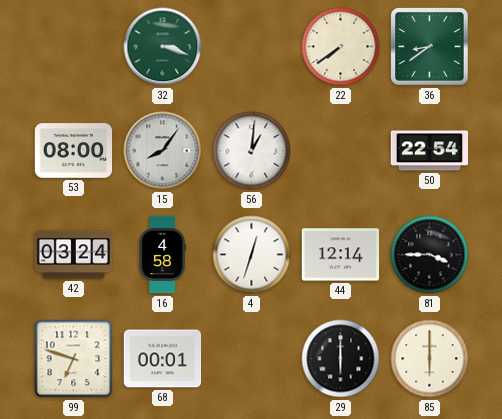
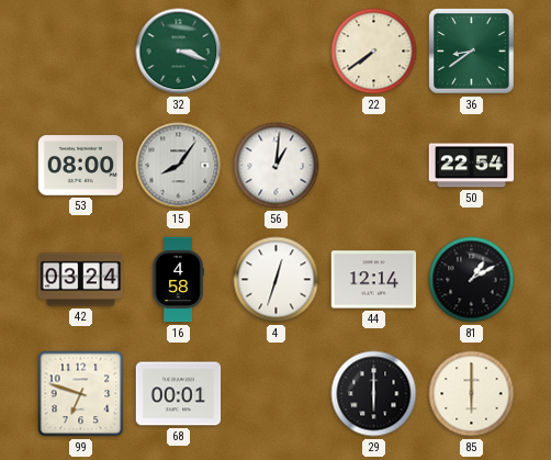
81: 3:45 -> 1:10
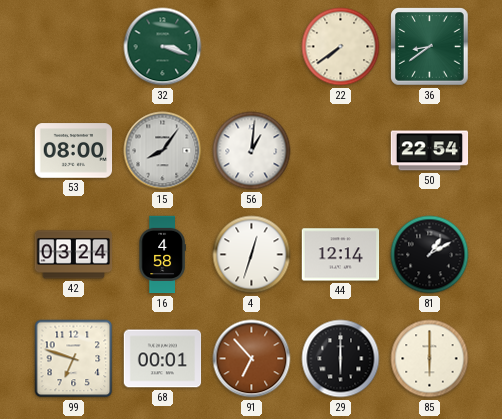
91: none -> 6:53
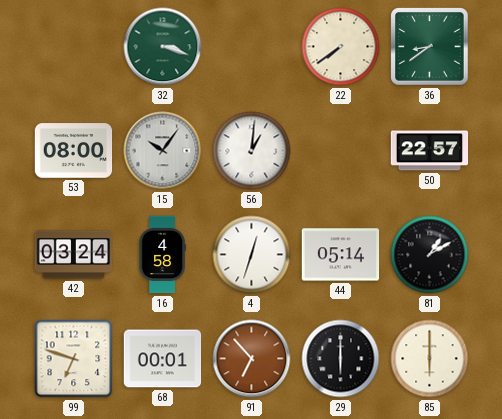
15: 8:06 -> 10:06
50: 22:54 -> 22:57
44: 12:14 -> 05:14
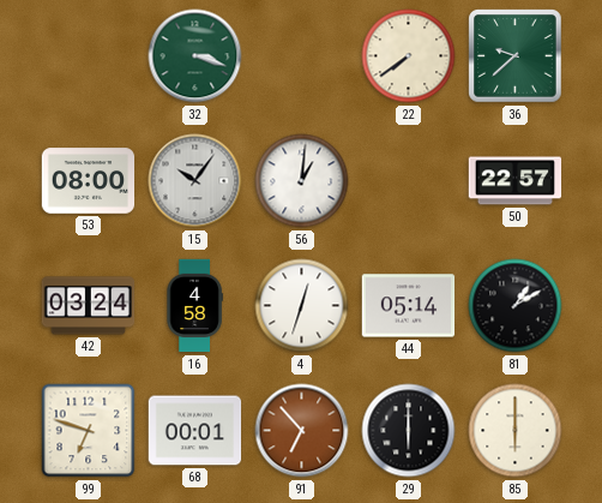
36: 8:39 -> 9:38
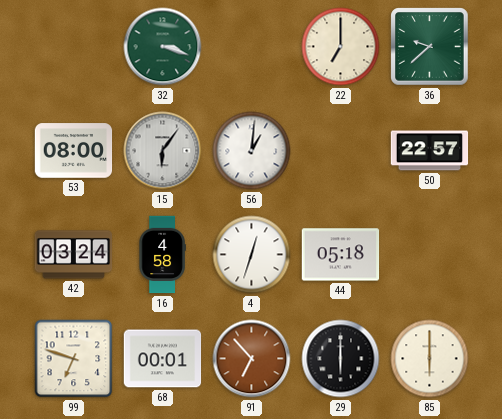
22: 7:39 -> 7:00
15: 10:06 -> 6:06
44: 05:14 -> 05:18
81: 1:10 -> none
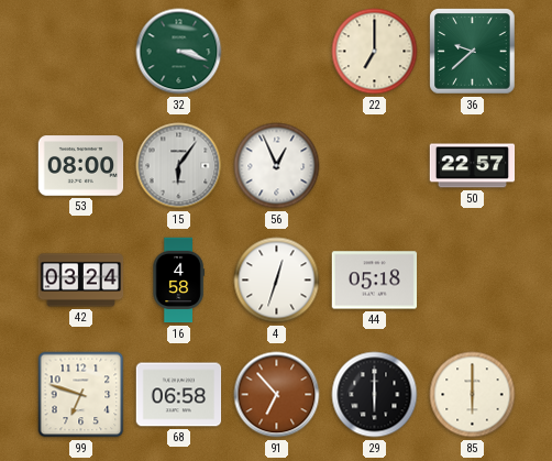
56: 1:01 -> 12:56
68: 00:01 -> 06:58
